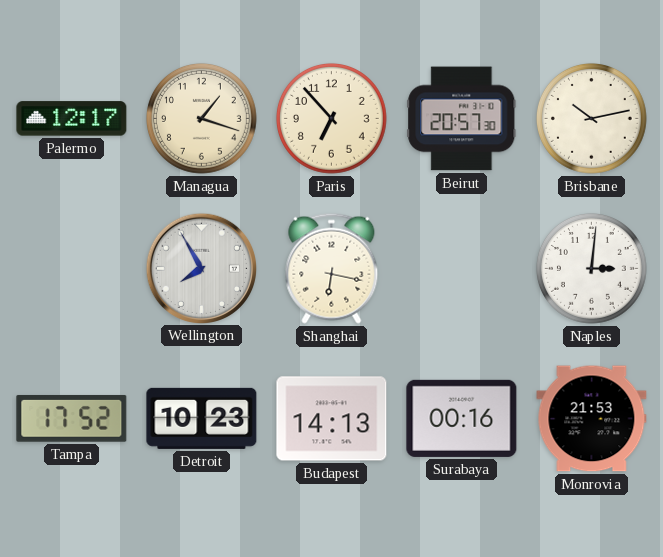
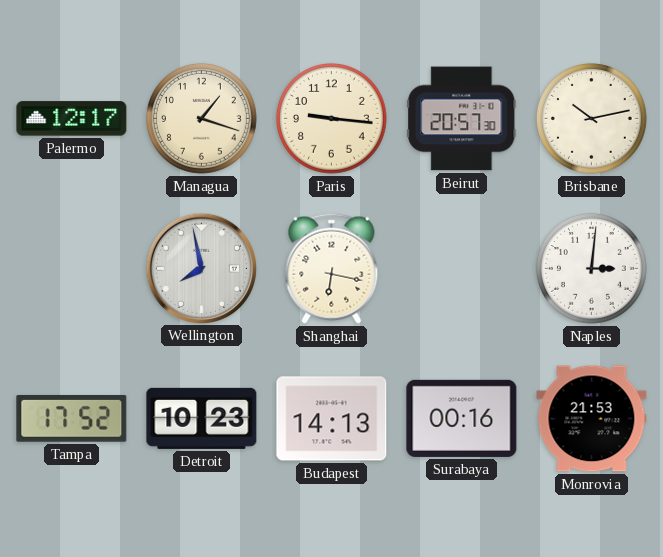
Paris: 6:53 -> 9:16
Wellington: 7:55 -> 7:58
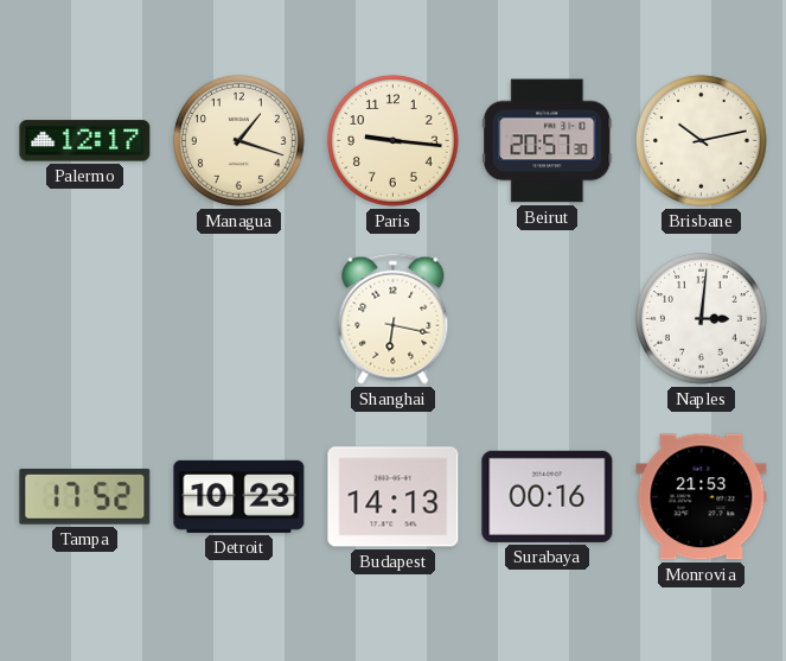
Wellington: 7:58 -> none
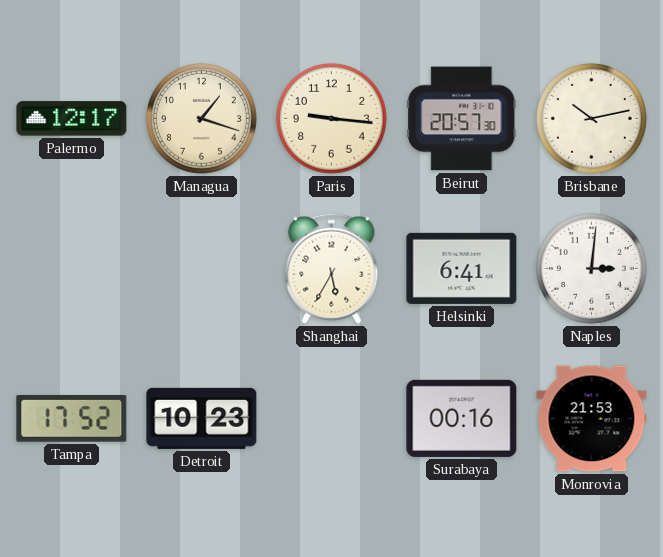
Shanghai: 6:17 -> 5:35
Helsinki: none -> 6:41
Budapest: 14:13 -> none
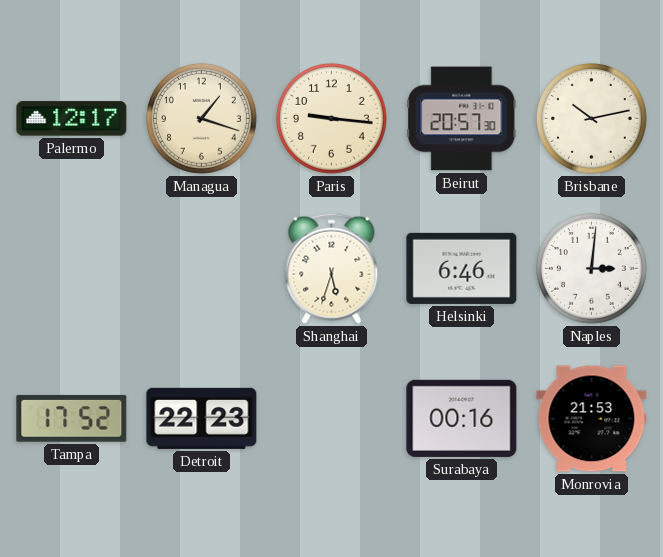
Shanghai: 5:35 -> 5:33
Helsinki: 6:41 -> 6:46
Detroit: 10:23 -> 22:23
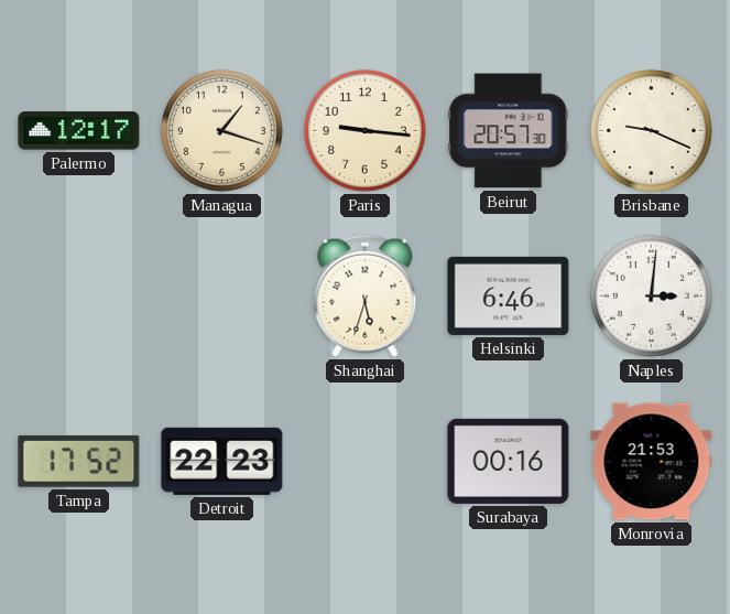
Brisbane: 10:13 -> 9:19
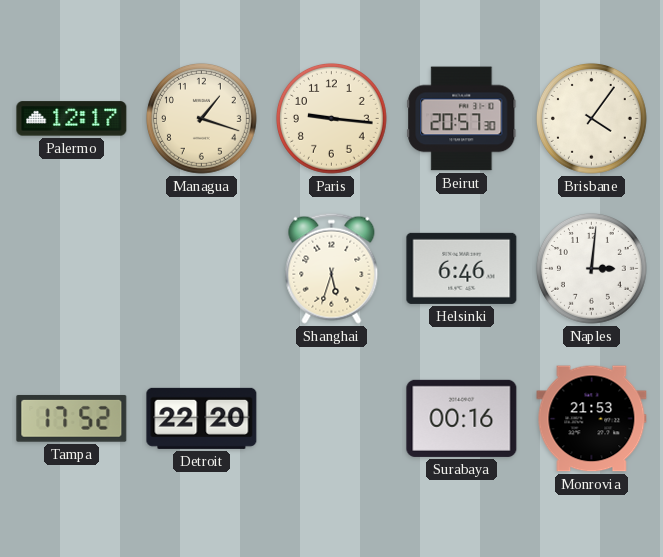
Brisbane: 9:19 -> 4:06
Detroit: 22:23 -> 22:20
